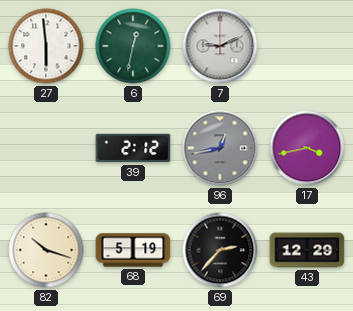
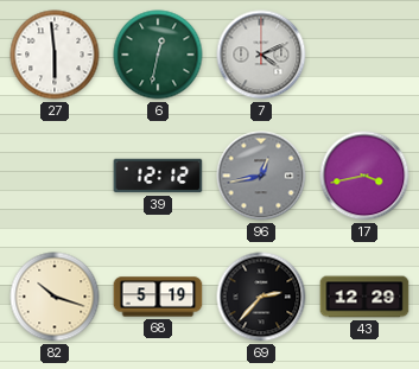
7: 9:11 -> 4:11
39: 2:12 -> 12:12
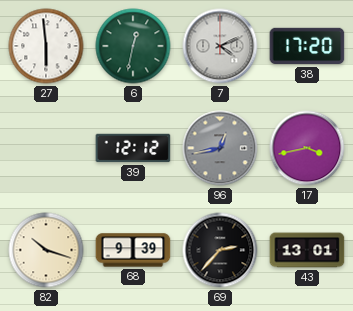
38: none -> 17:20
68: 5:19 -> 9:39
43: 12:29 -> 13:01
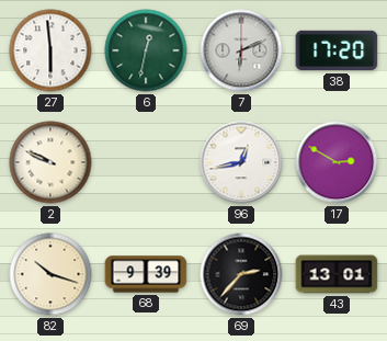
7: 4:11 -> 6:11
2: none -> 9:49
39: 12:12 -> none
96 dial: grey -> white
17: 3:43 -> 2:50
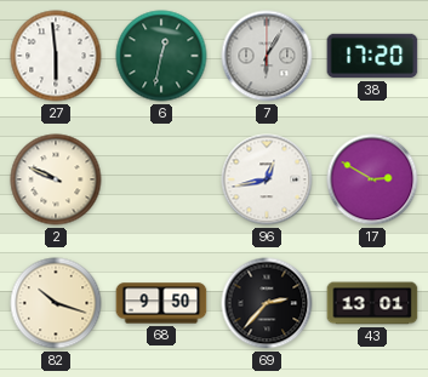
7: 6:11 -> 6:05
68: 9:39 -> 9:50
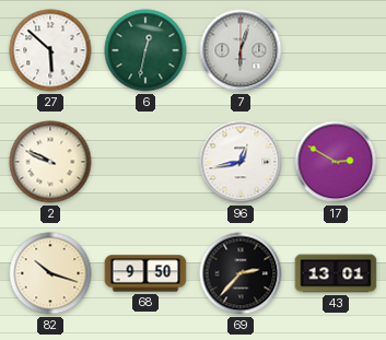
27: 5:59 -> 5:52
7: 6:05 -> 6:03
38: 17:20 -> none
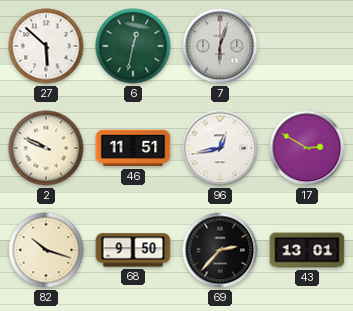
46: none -> 11:51
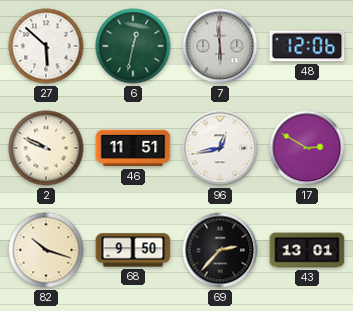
7: 6:03 -> 5:59
48: none -> 12:06
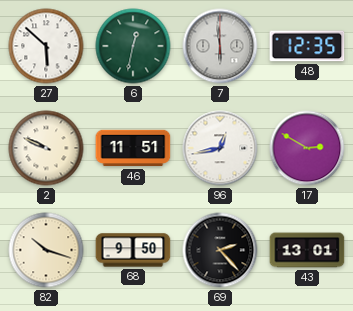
48: 12:06 -> 12:35
69: 2:37 -> 2:23
